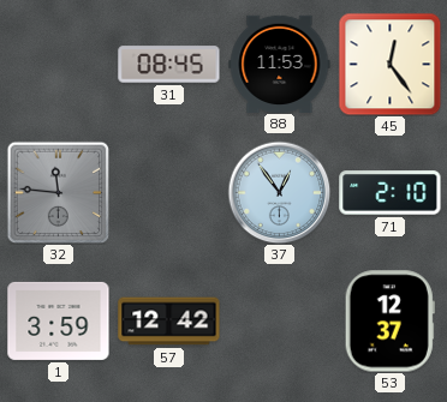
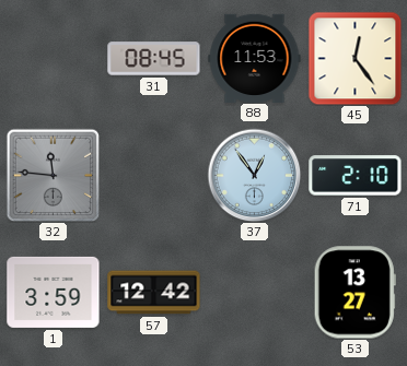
53: 12:37 -> 13:27
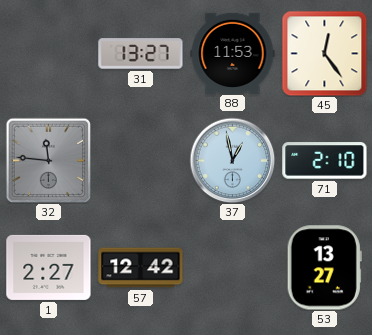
31: 08:45 -> 13:27
37: 12:54 -> 12:58
1: 3:59 -> 2:27
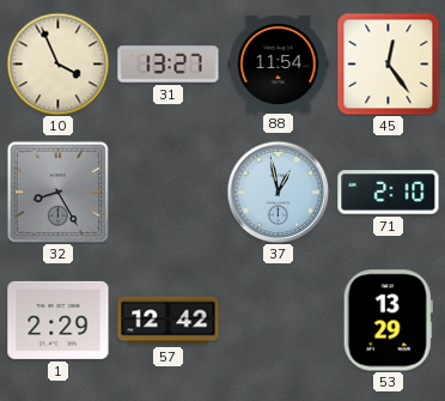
10: none -> 3:56
88: 11:53 -> 11:54
32: 11:46 -> 8:25
1: 2:27 -> 2:29
53: 13:27 -> 13:29
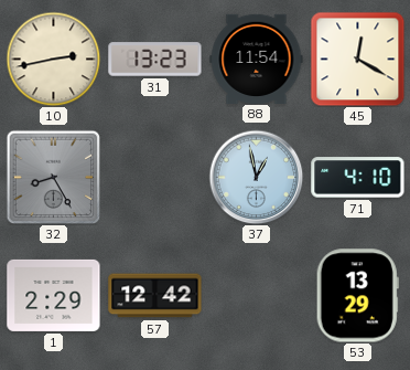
10: 3:56 -> 2:43
31: 13:27 -> 13:23
45: 12:24 -> 12:20
71: 2:10 -> 4:10
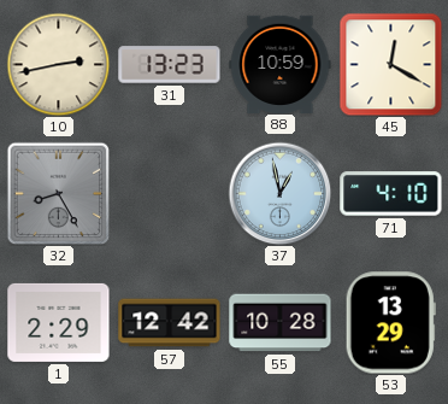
88: 11:54 -> 10:59
55: none -> 10:28
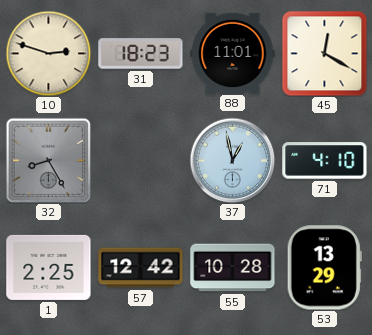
10: 2:43 -> 2:48
31: 13:23 -> 18:23
88: 10:59 -> 11:01
1: 2:29 -> 2:25
